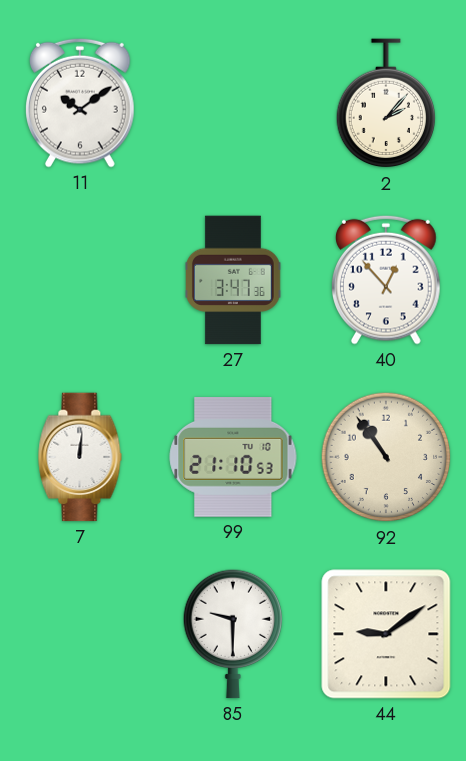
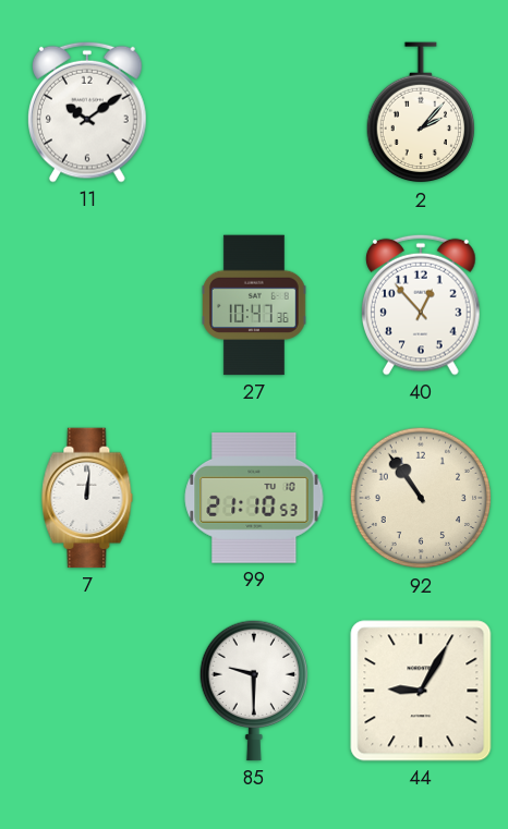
27: 3:47 -> 10:47
44: 9:09 -> 9:05
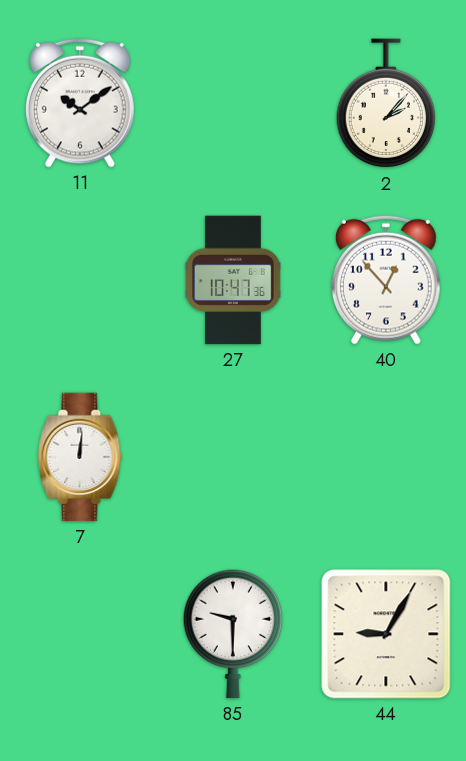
99: 21:10 -> none
92: 10:54 -> none
